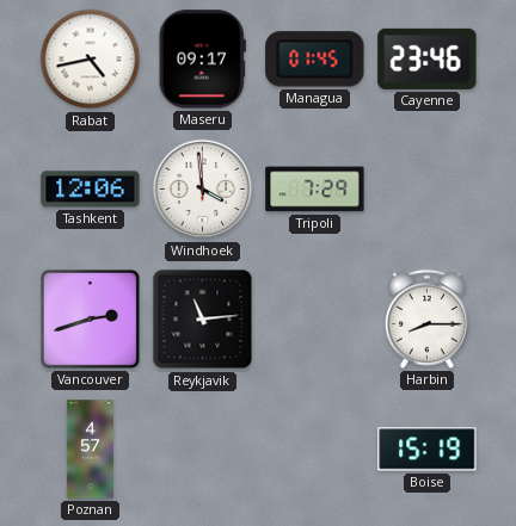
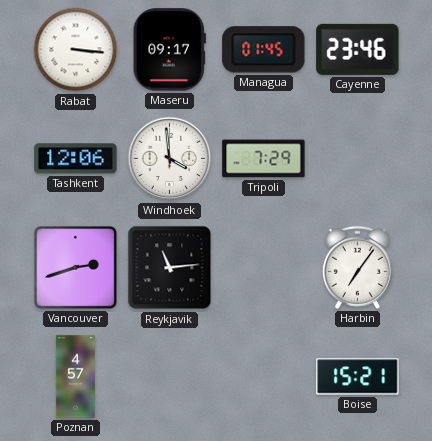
Rabat: 4:43 -> 3:16
Harbin: 8:15 -> 7:06
Boise: 15:19 -> 15:21
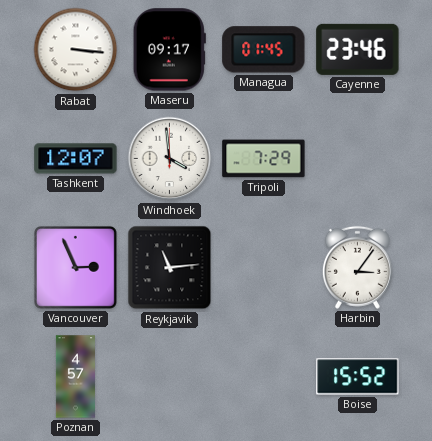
Tashkent: 12:06 -> 12:07
Vancouver: 2:42 -> 2:56
Harbin: 7:06 -> 3:06
Boise: 15:21 -> 15:52
